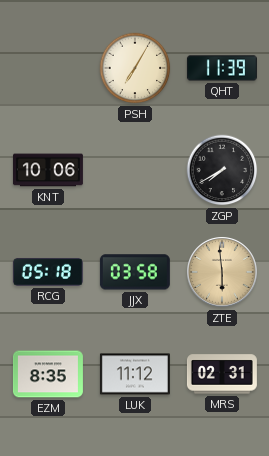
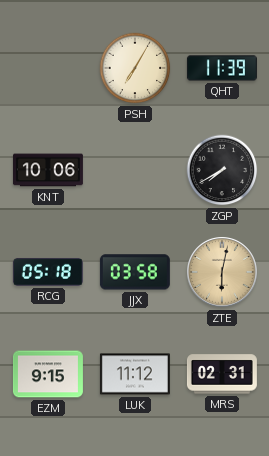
ZTE: 5:59 -> 6:02
EZM: 8:35 -> 9:15
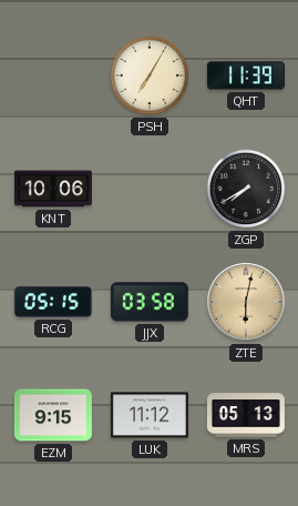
RCG: 05:18 -> 05:15
MRS: 02:31 -> 05:13
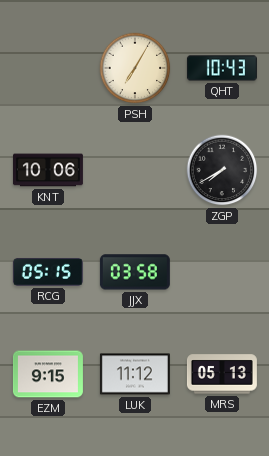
QHT: 11:39 -> 10:43
ZTE: 6:02 -> none
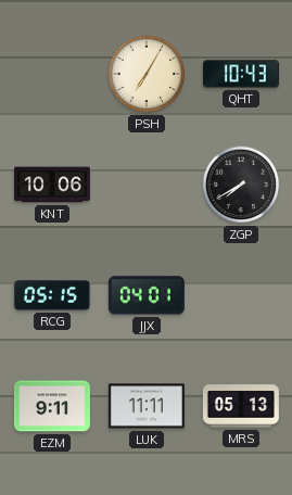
JJX: 03:58 -> 04:01
EZM: 9:15 -> 9:11
LUK: 11:12 -> 11:11
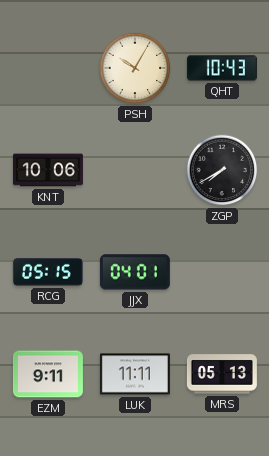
PSH: 7:05 -> 10:05
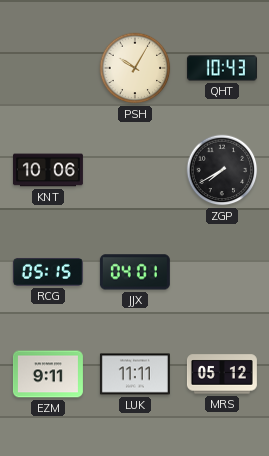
MRS: 05:13 -> 05:12
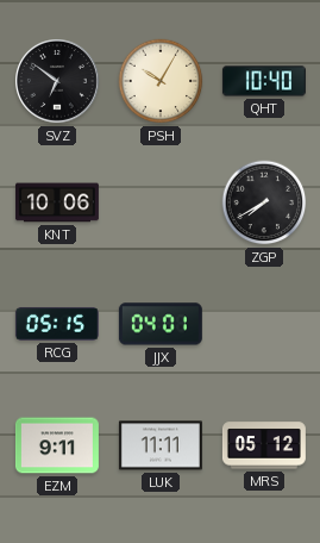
SVZ: none -> 6:51
QHT: 10:43 -> 10:40
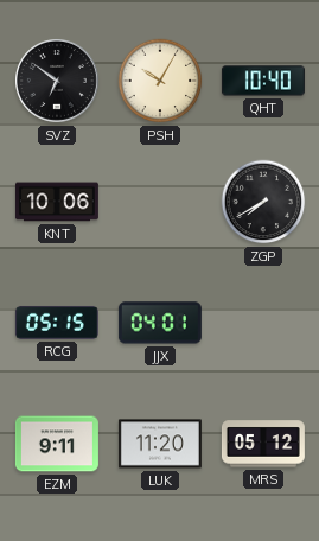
LUK: 11:11 -> 11:20
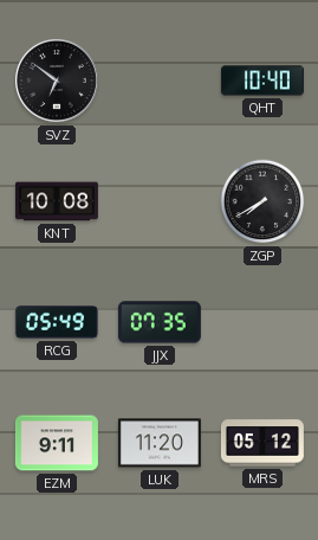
PSH: 10:05 -> none
KNT: 10:06 -> 10:08
RCG: 05:15 -> 05:49
JJX: 04:01 -> 07:35
